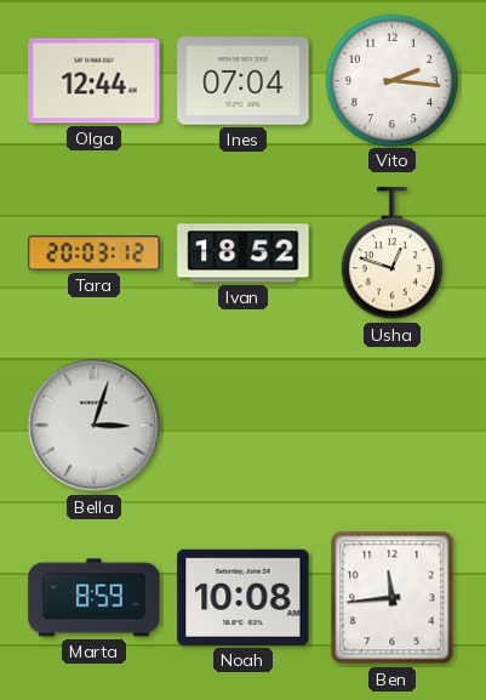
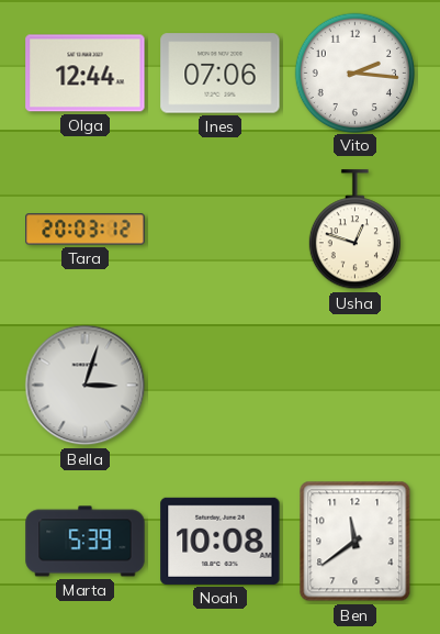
Ines: 07:04 -> 07:06
Ivan: 18:52 -> none
Marta: 8:59 -> 5:39
Ben: 11:44 -> 11:39
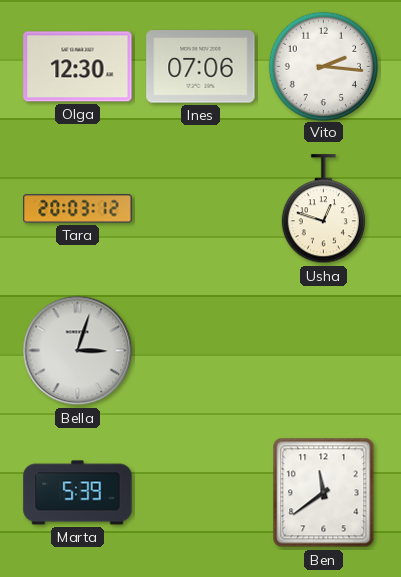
Olga: 12:44 -> 12:30
Noah: 10:08 -> none
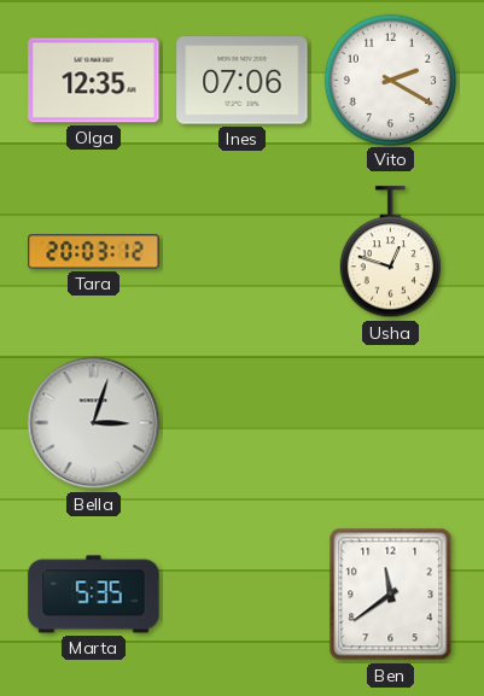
Olga: 12:30 -> 12:35
Vito: 2:16 -> 2:20
Marta: 5:39 -> 5:35
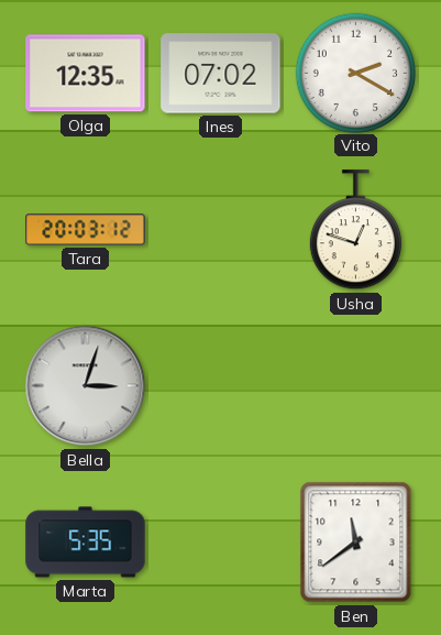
Ines: 07:06 -> 07:02
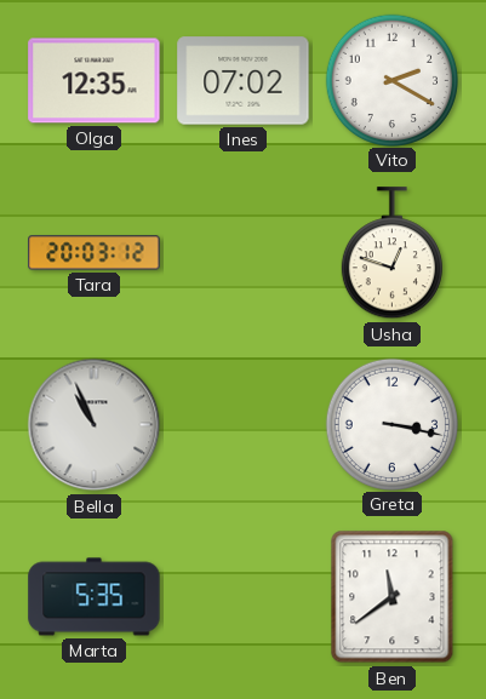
Bella: 3:03 -> 10:56
Greta: none -> 3:17
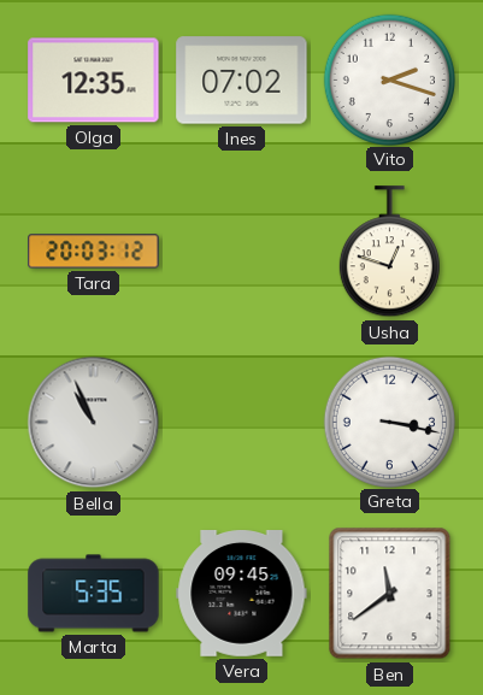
Vito: 2:20 -> 2:18
Vera: none -> 09:45
